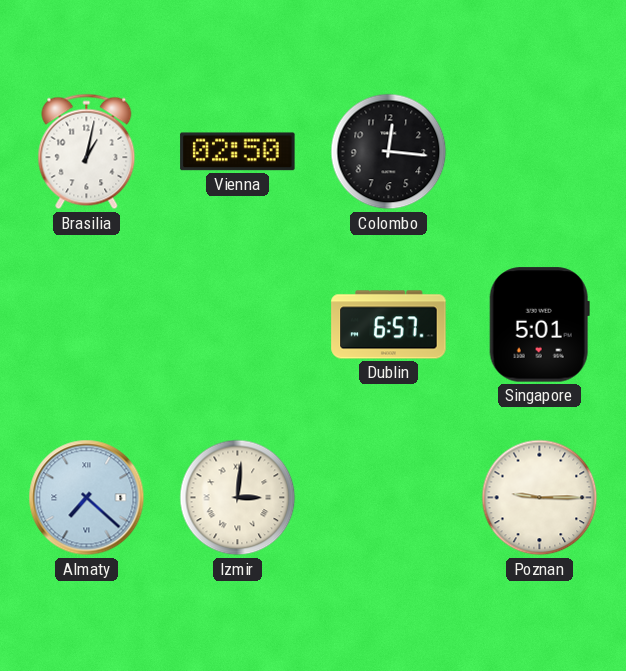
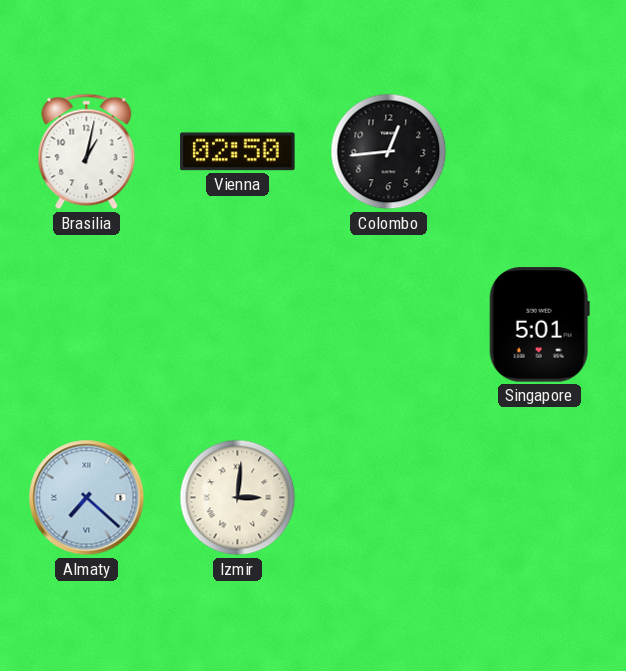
Colombo: 12:16 -> 12:44
Dublin: 6:57 -> none
Poznan: 9:15 -> none
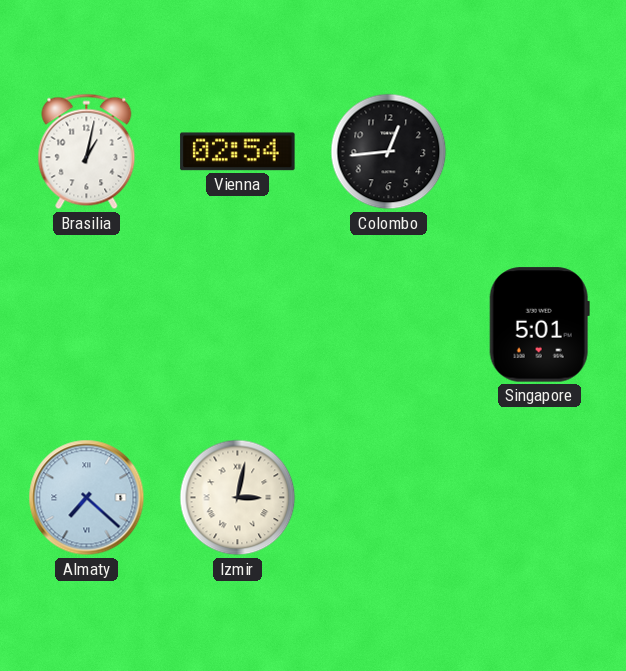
Vienna: 02:50 -> 02:54
Izmir: 3:01 -> 3:02
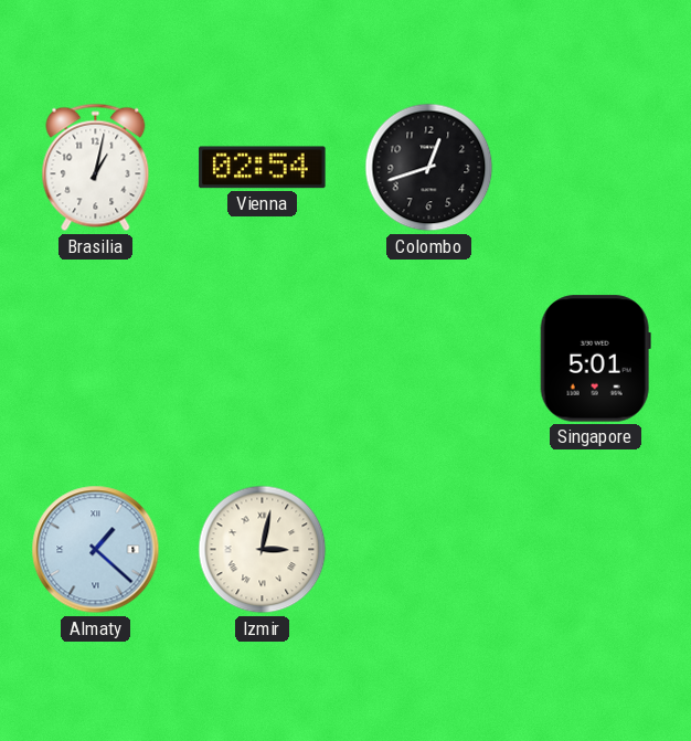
Colombo: 12:44 -> 12:42
Almaty: 7:22 -> 1:22
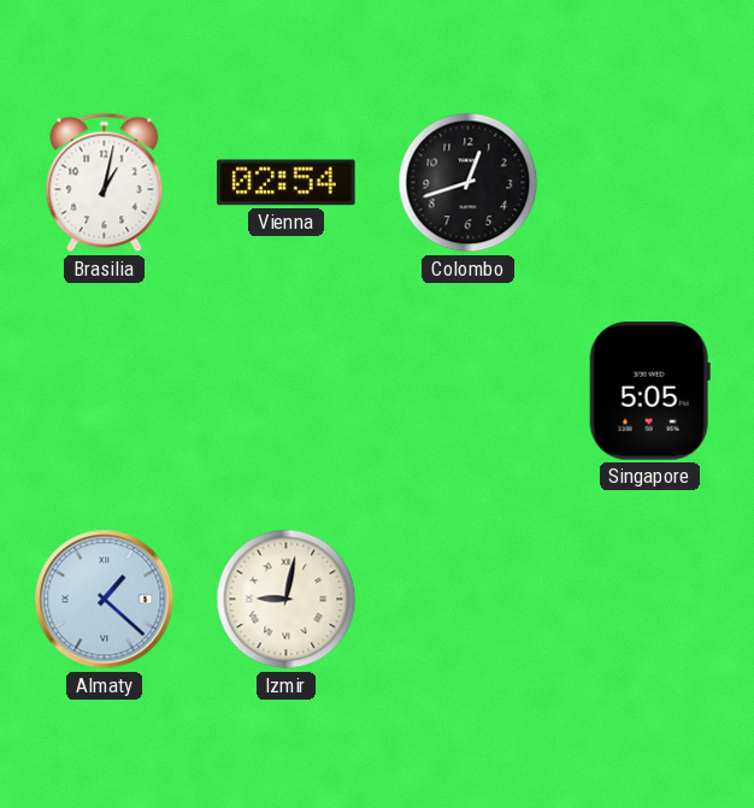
Singapore: 5:01 -> 5:05
Izmir: 3:02 -> 9:02
